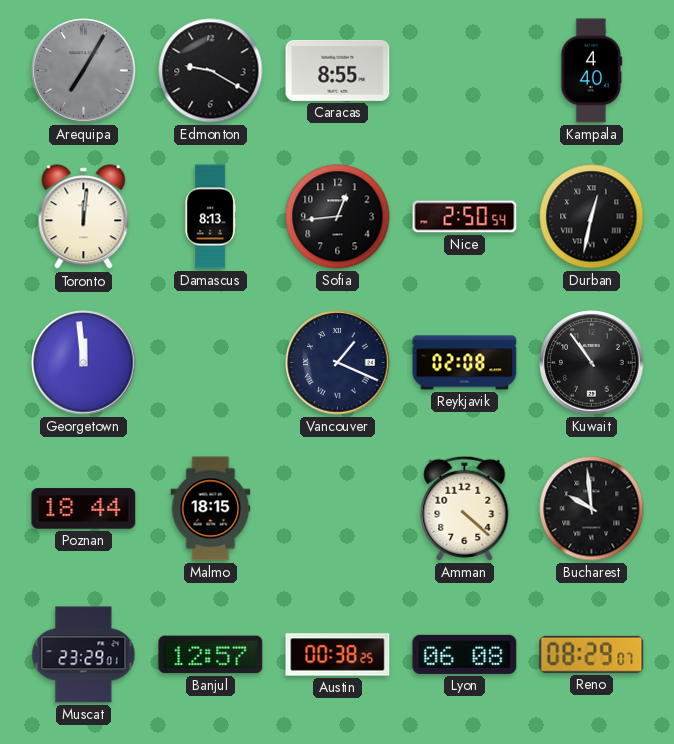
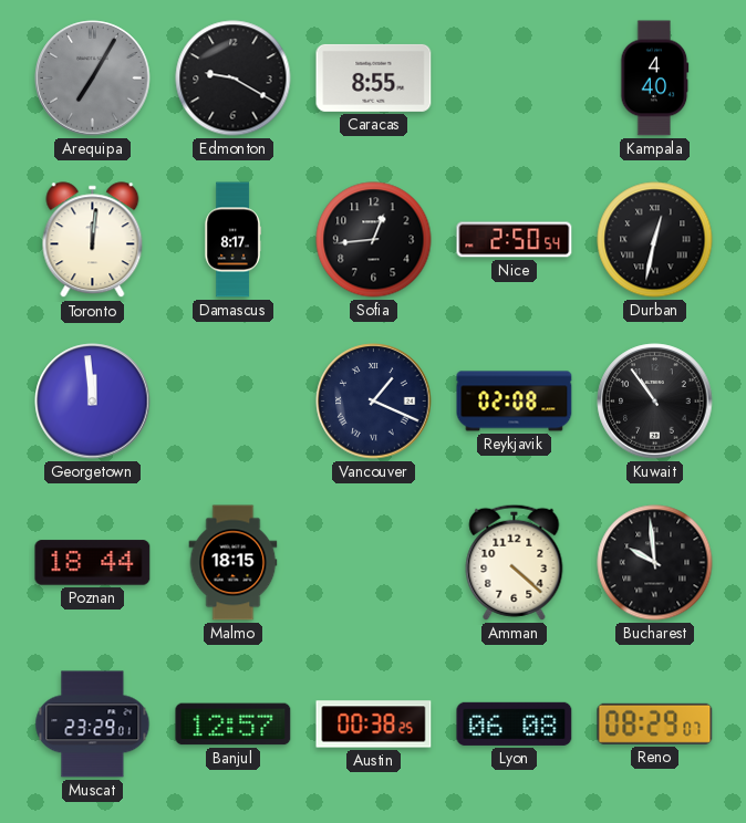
Damascus: 8:13 -> 8:17
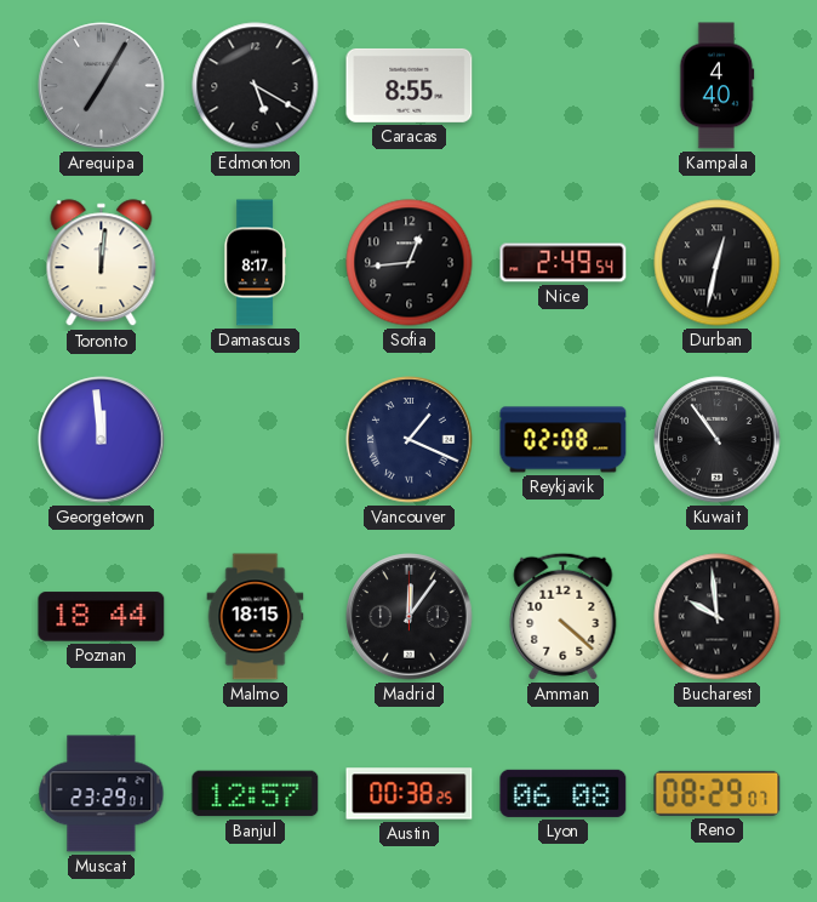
Edmonton: 9:20 -> 5:20
Nice: 2:50 -> 2:49
Madrid: none -> 12:06
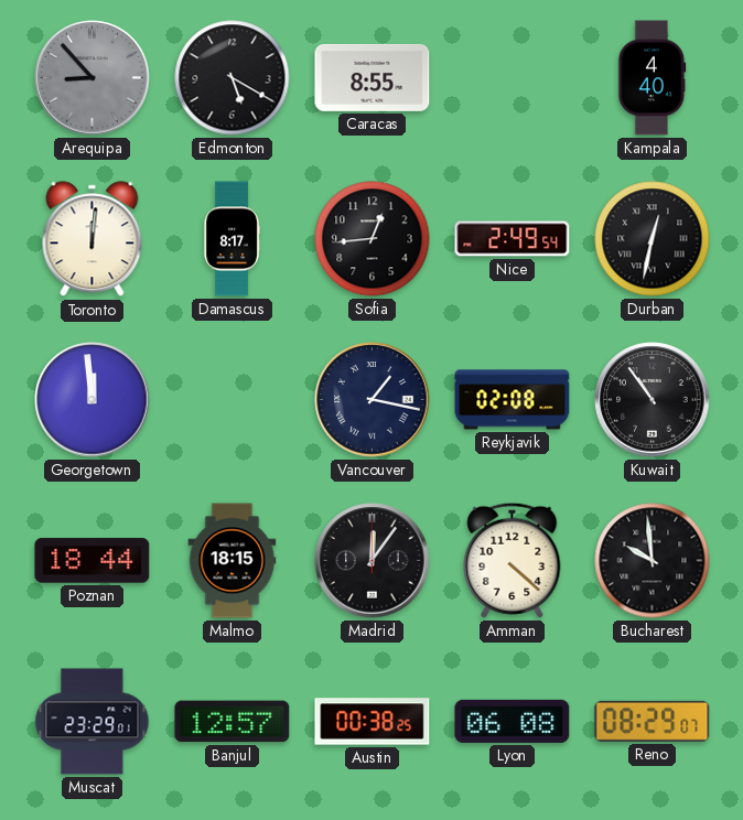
Arequipa: 7:05 -> 8:53
Vancouver: 1:19 -> 1:17
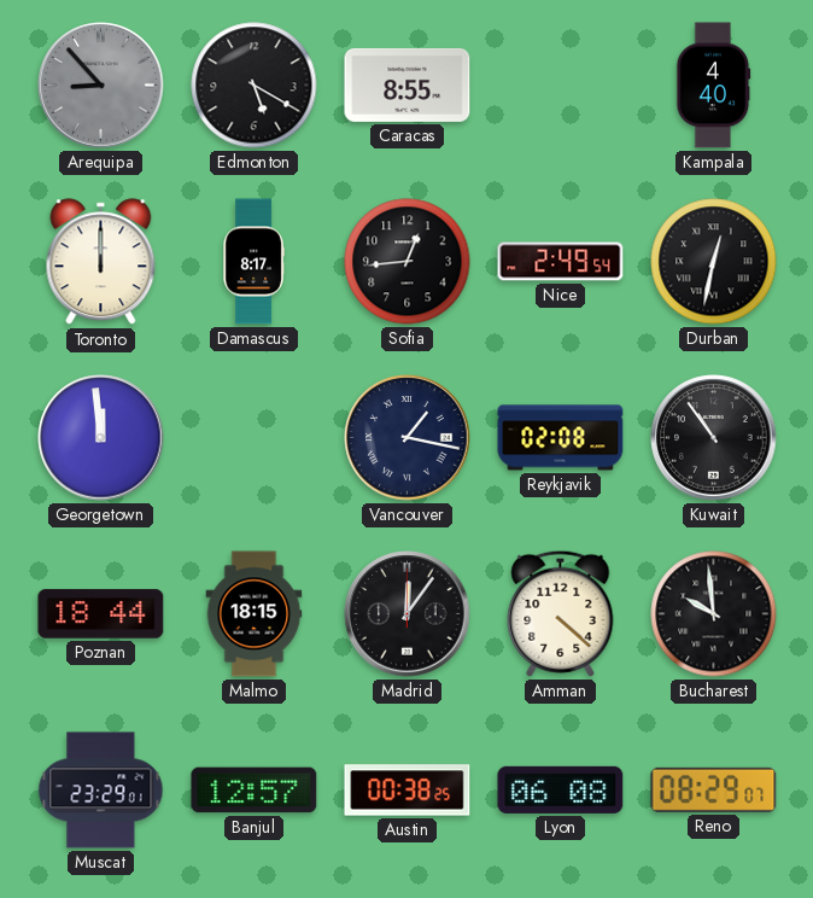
Toronto: 12:01 -> 12:00
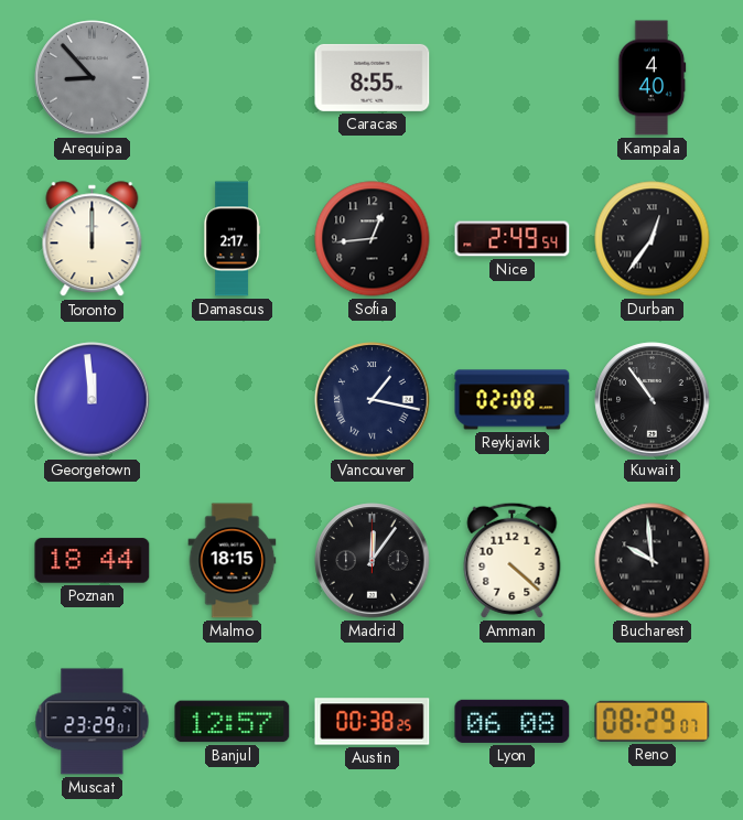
Edmonton: 5:20 -> none
Damascus: 8:17 -> 2:17
Durban: 12:32 -> 12:36
